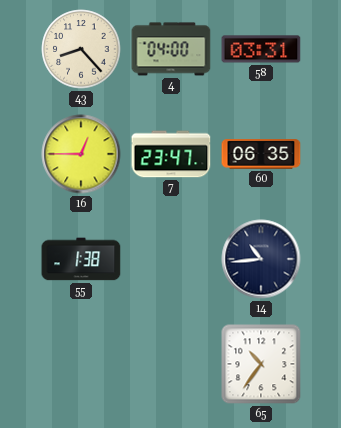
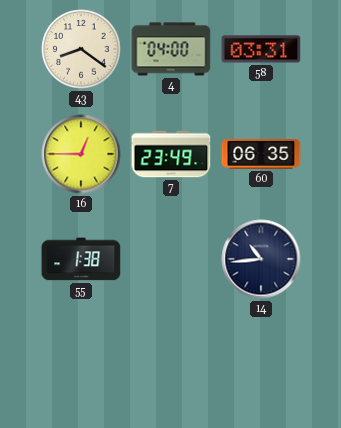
43: 8:23 -> 8:21
7: 23:47 -> 23:49
65: 10:36 -> none
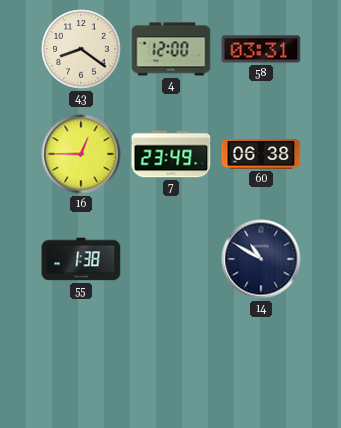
4: 04:00 -> 12:00
60: 06:35 -> 06:38
14: 10:44 -> 10:50
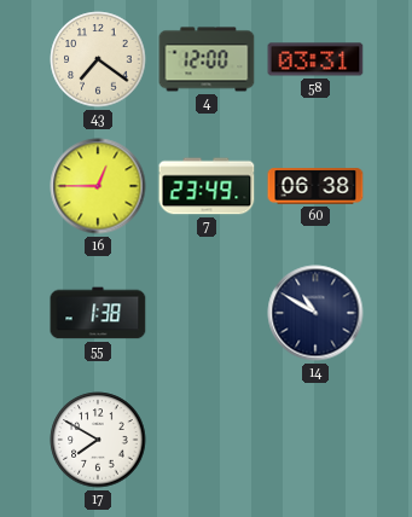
43: 8:21 -> 7:21
17: none -> 7:50
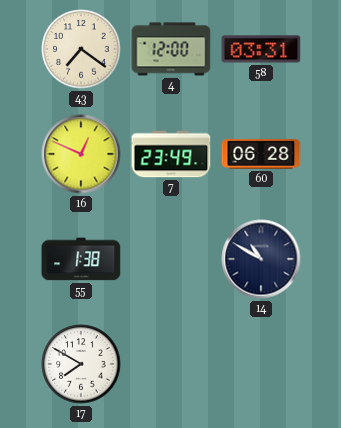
16: 12:45 -> 12:49
60: 06:38 -> 06:28
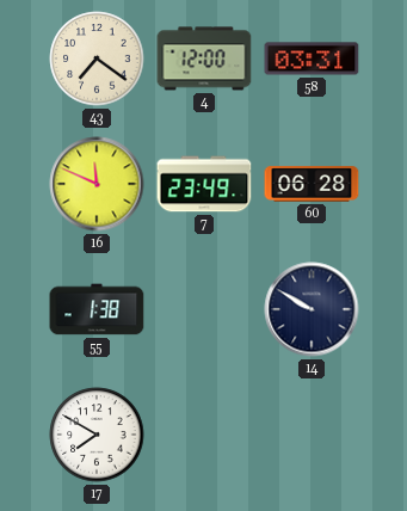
16: 12:49 -> 11:49
14: 10:50 -> 9:50
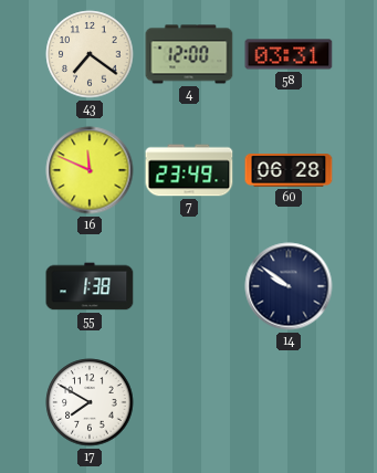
14: 9:50 -> 9:51
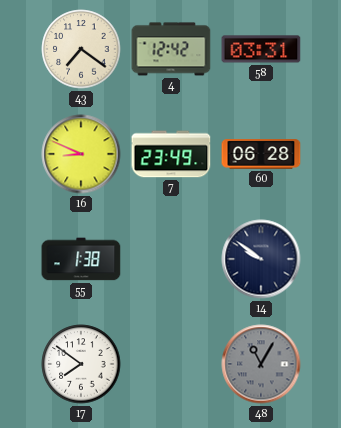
4: 12:00 -> 12:42
16: 11:49 -> 8:49
17: 7:50 -> 7:51
48: none -> 11:05
